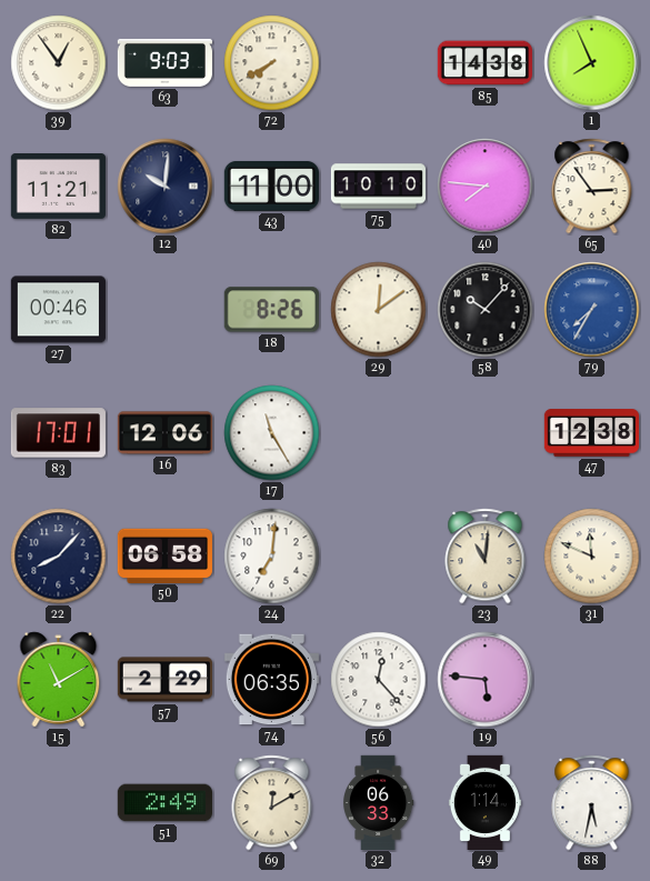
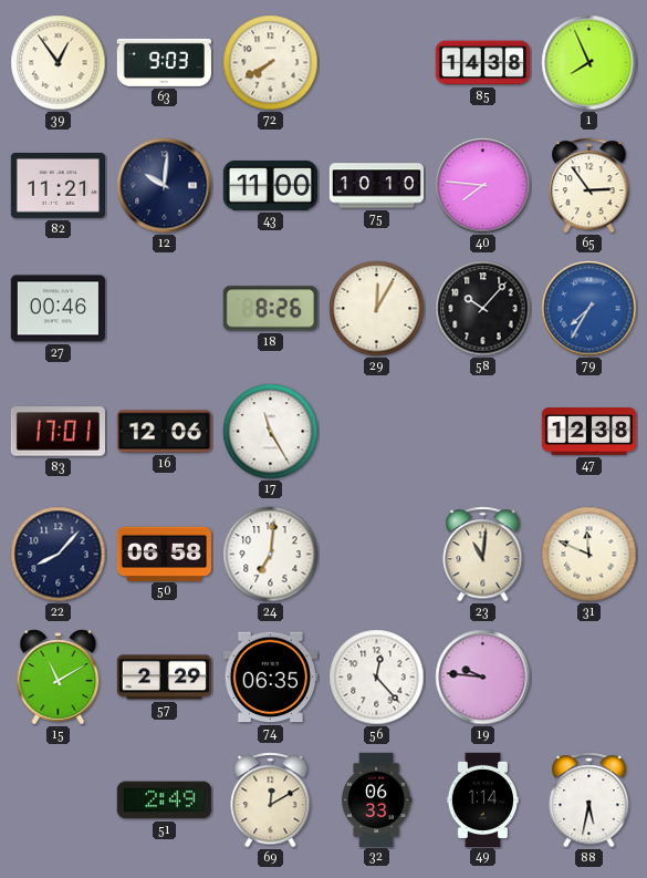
29: 12:09 -> 12:05
19: 5:46 -> 9:46
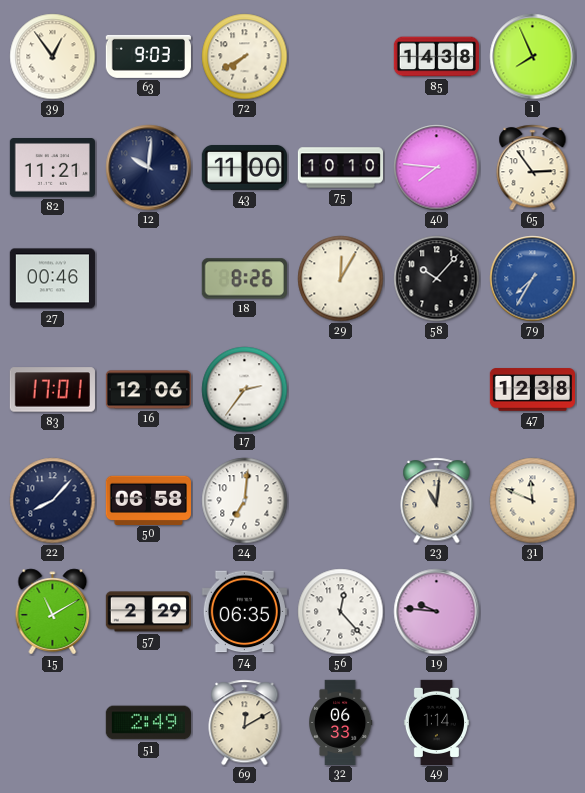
17: 11:25 -> 2:36
88: 5:32 -> none
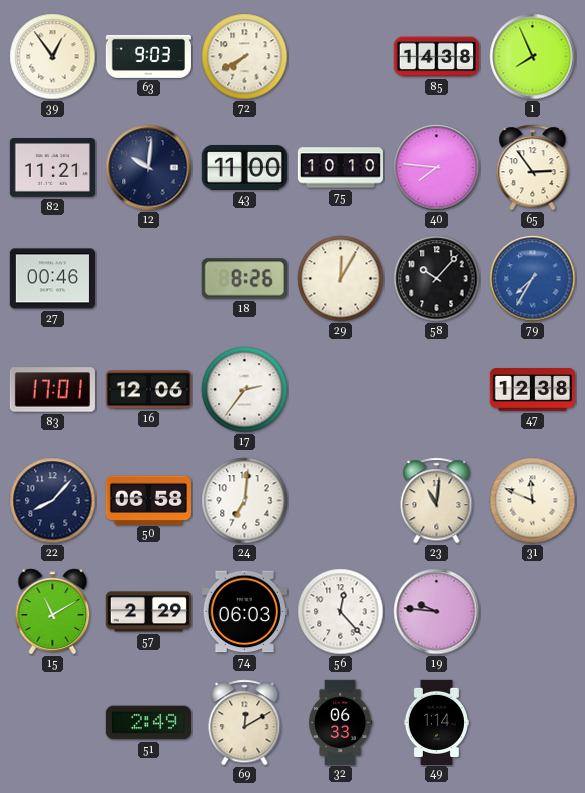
74: 06:35 -> 06:03
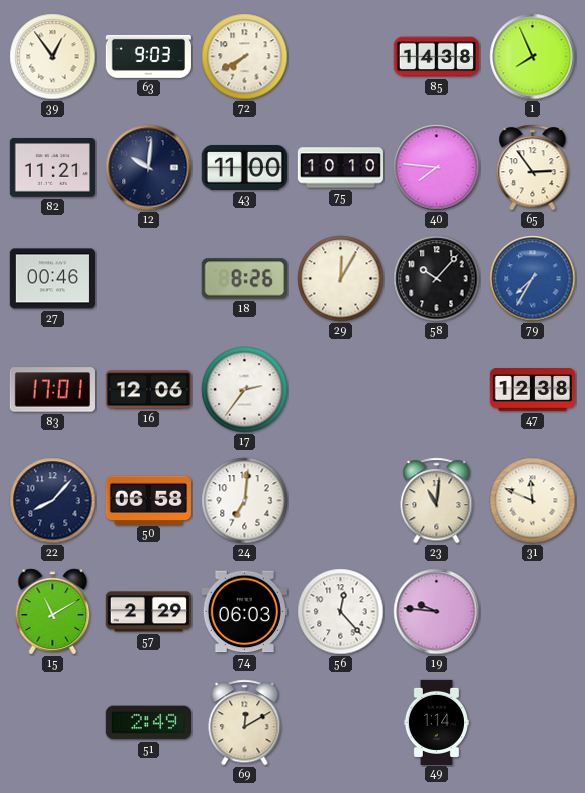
32: 06:33 -> none
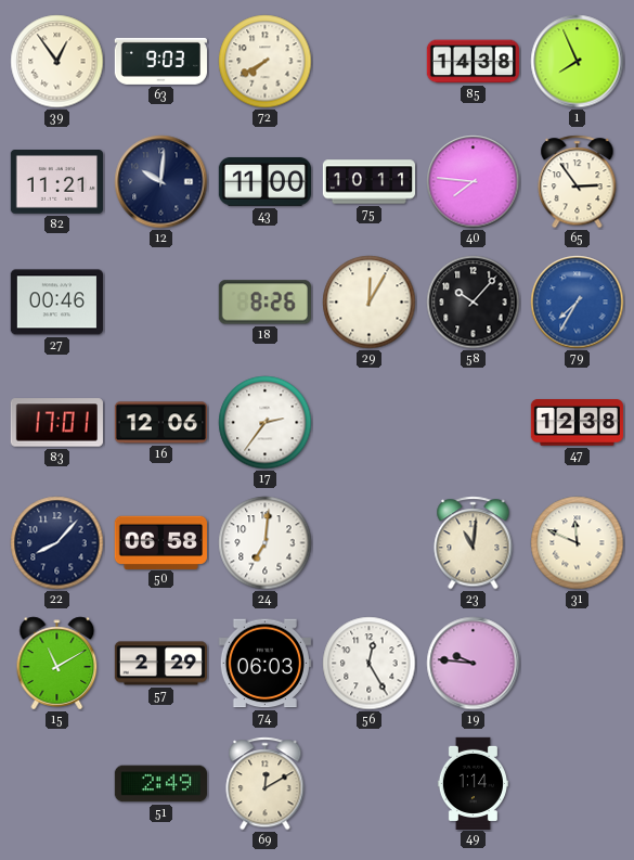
75: 10:10 -> 10:11
56: 12:23 -> 12:25
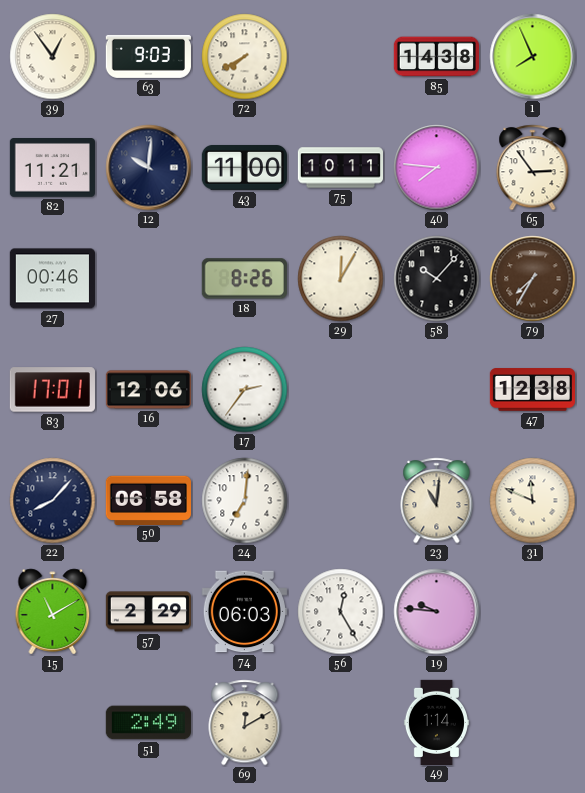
79 dial: blue -> brown
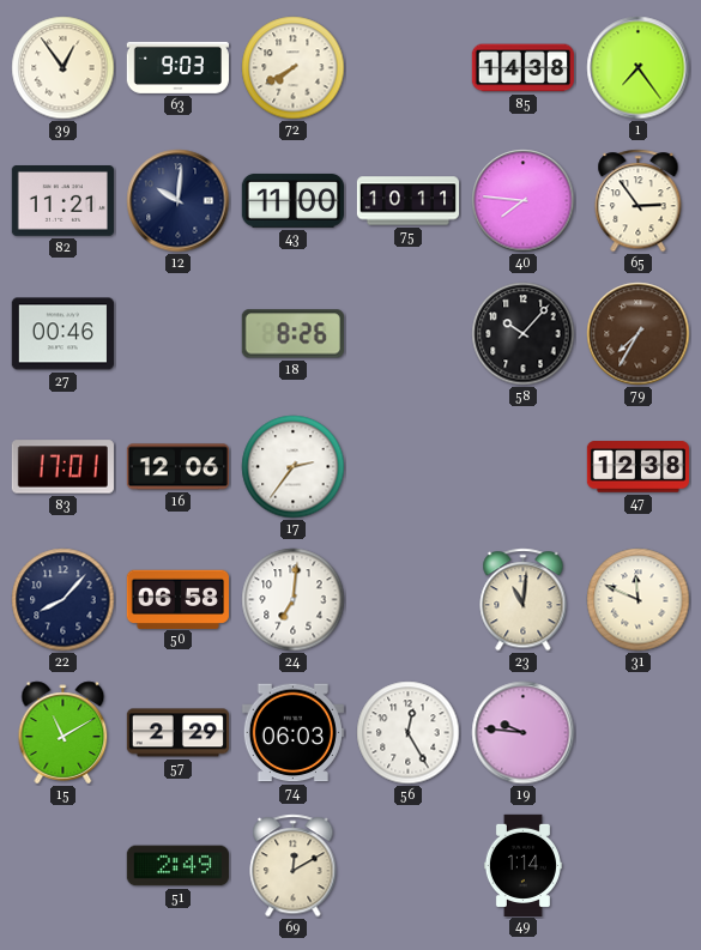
1: 7:56 -> 7:24
29: 12:05 -> none
